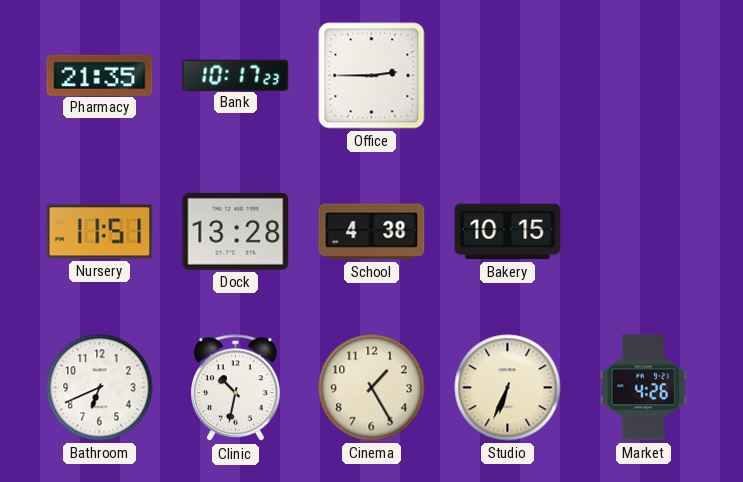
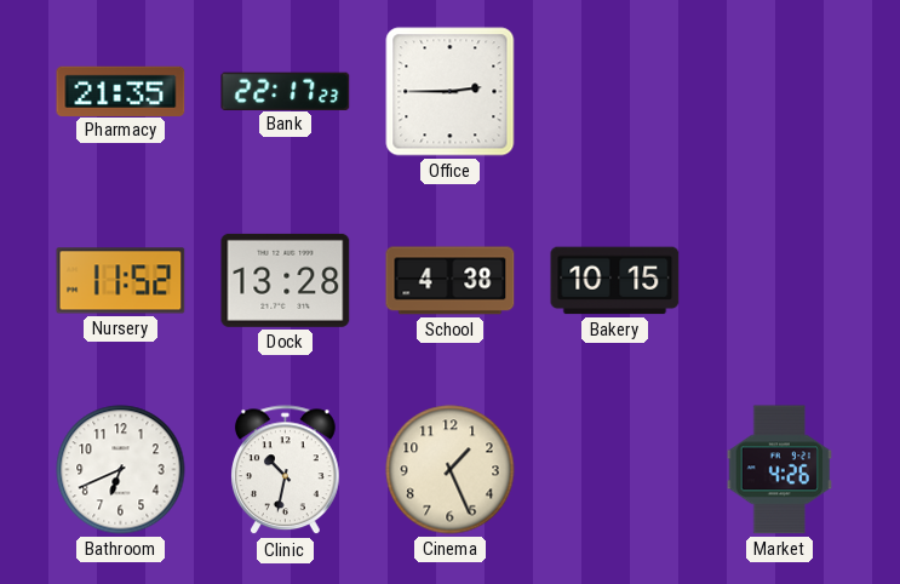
Bank: 10:17 -> 22:17
Nursery: 11:51 -> 11:52
Cinema: 1:25 -> 1:26
Studio: 6:34 -> none
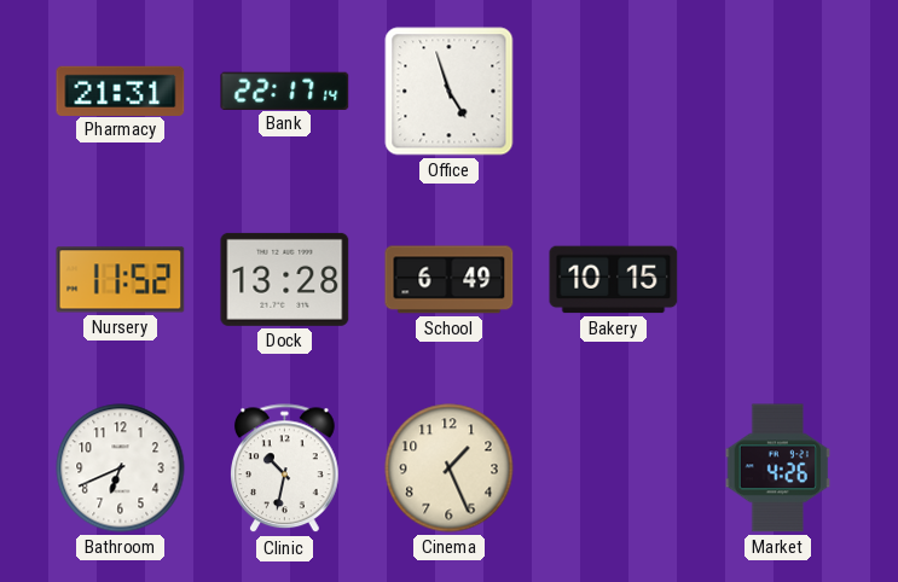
Pharmacy: 21:35 -> 21:31
Bank: 22:17:23 -> 22:17:14
Office: 2:45 -> 4:57
School: 4:38 -> 6:49
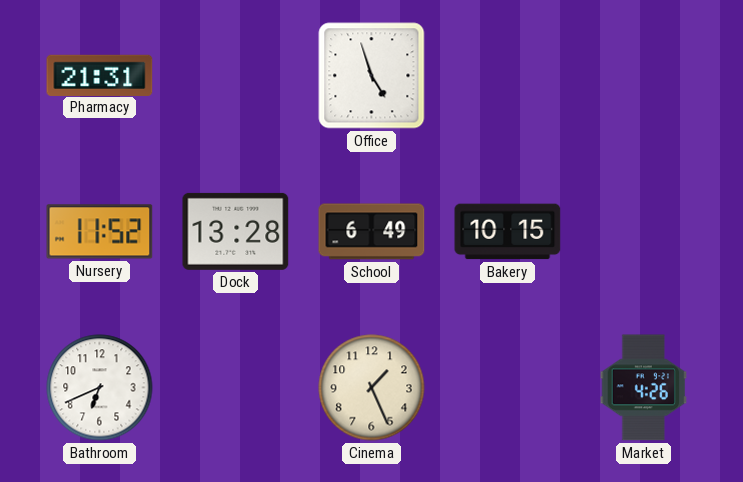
Bank: 22:17 -> none
Clinic: 10:32 -> none
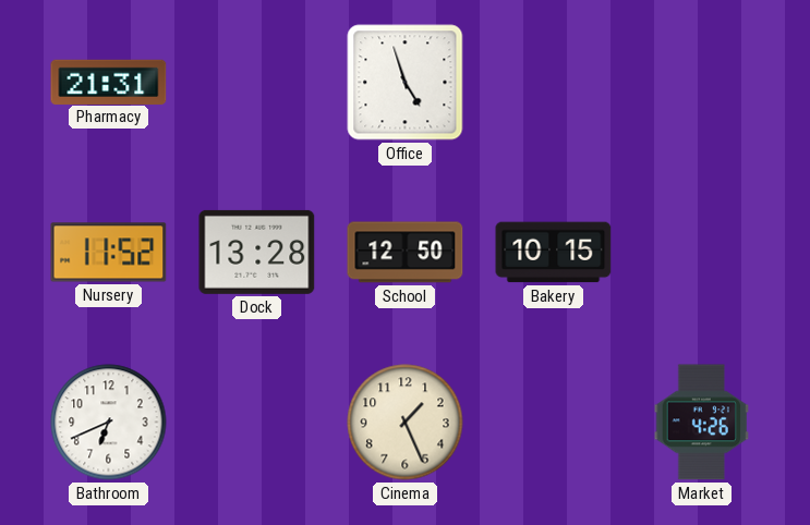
School: 6:49 -> 12:50
